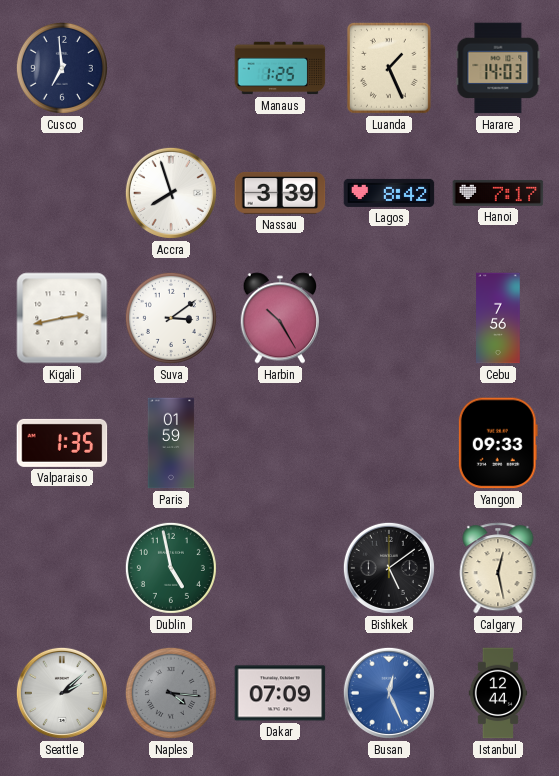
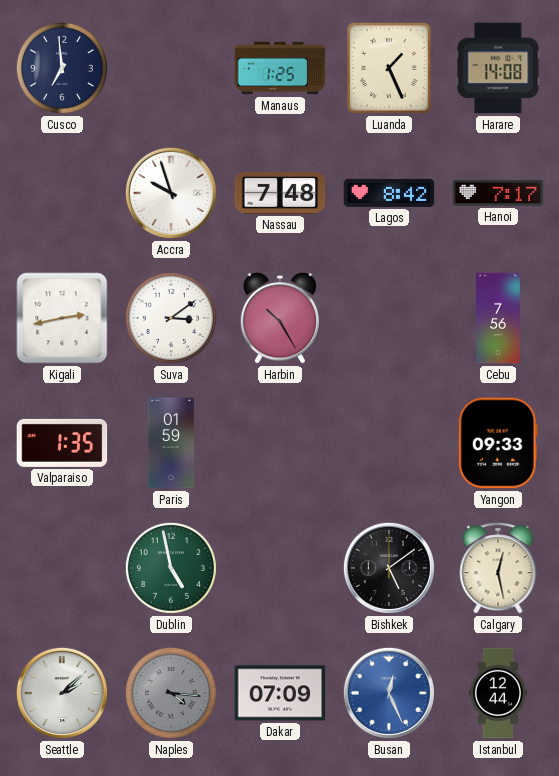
Harare: 14:03 -> 14:08
Accra: 7:57 -> 9:57
Nassau: 3:39 -> 7:48
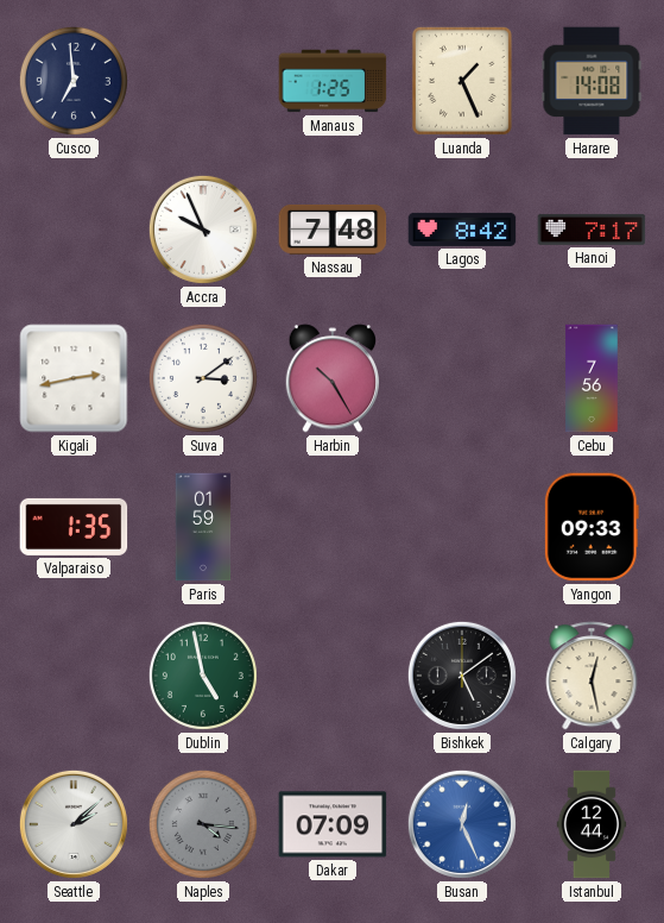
Accra: 9:57 -> 9:56
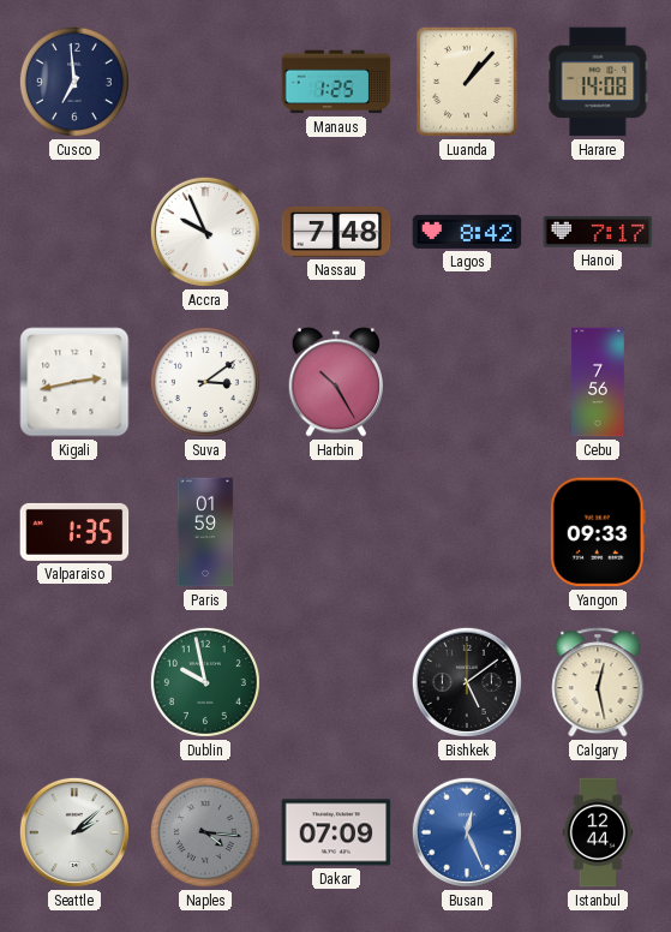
Luanda: 1:26 -> 1:07
Dublin: 4:58 -> 9:58
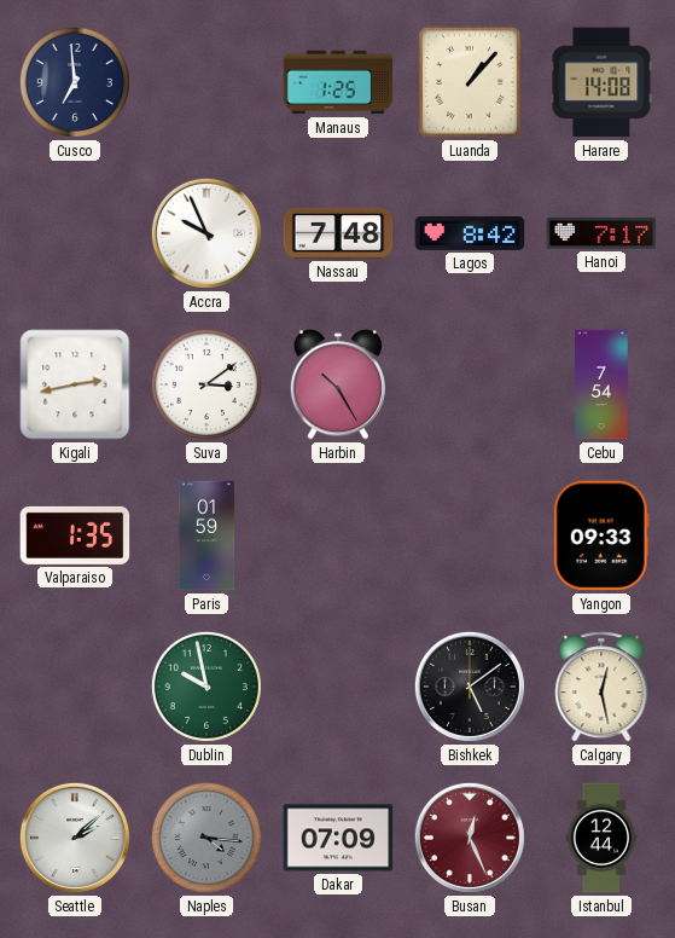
Cebu: 7:56 -> 7:54
Busan dial: blue -> burgundy
